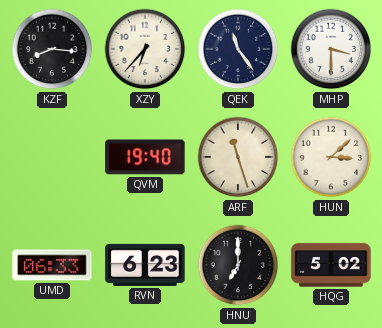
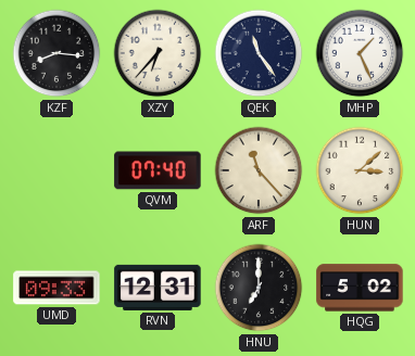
MHP: 3:30 -> 1:26
QVM: 19:40 -> 07:40
ARF: 11:27 -> 11:23
UMD: 06:33 -> 09:33
RVN: 6:23 -> 12:31
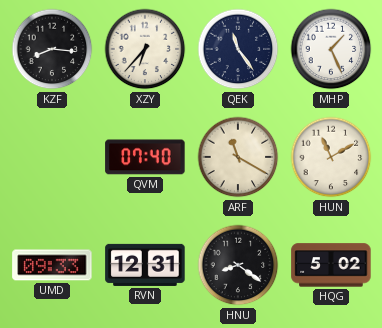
ARF: 11:23 -> 11:20
HUN: 3:08 -> 11:10
HNU: 7:00 -> 8:21
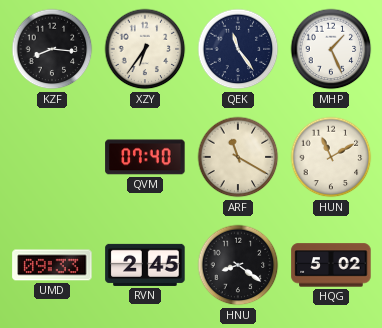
XZY: 6:37 -> 6:36
RVN: 12:31 -> 2:45
